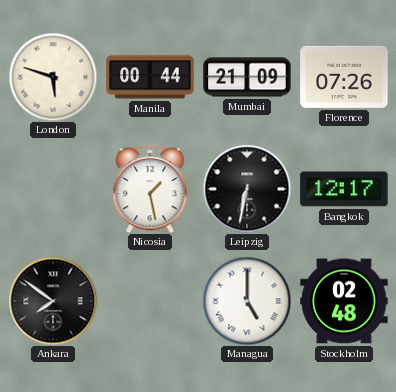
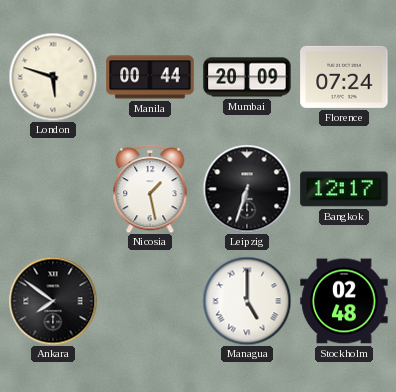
Mumbai: 21:09 -> 20:09
Florence: 07:26 -> 07:24
Leipzig: 6:32 -> 6:33
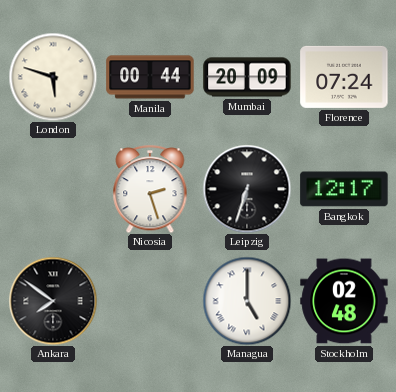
Nicosia: 1:28 -> 2:27
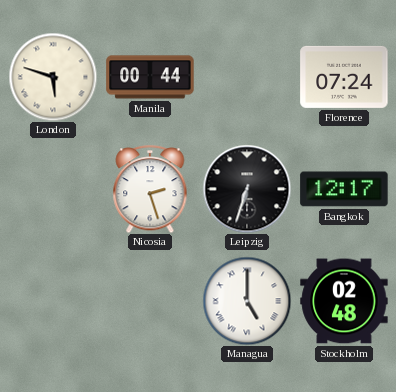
Mumbai: 20:09 -> none
Ankara: 7:51 -> none
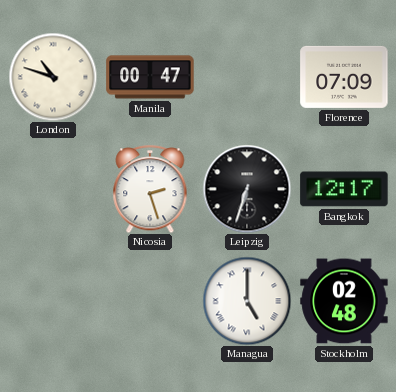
London: 5:48 -> 10:48
Manila: 00:44 -> 00:47
Florence: 07:24 -> 07:09
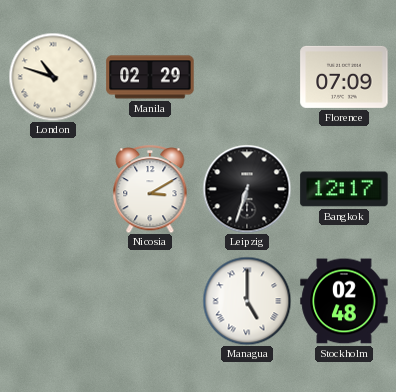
Manila: 00:47 -> 02:29
Nicosia: 2:27 -> 3:10
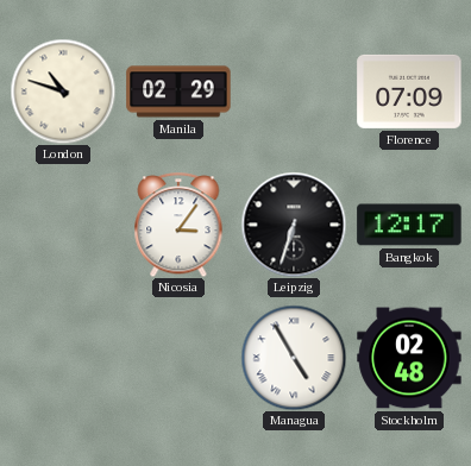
Nicosia: 3:10 -> 3:06
Managua: 5:00 -> 4:55
